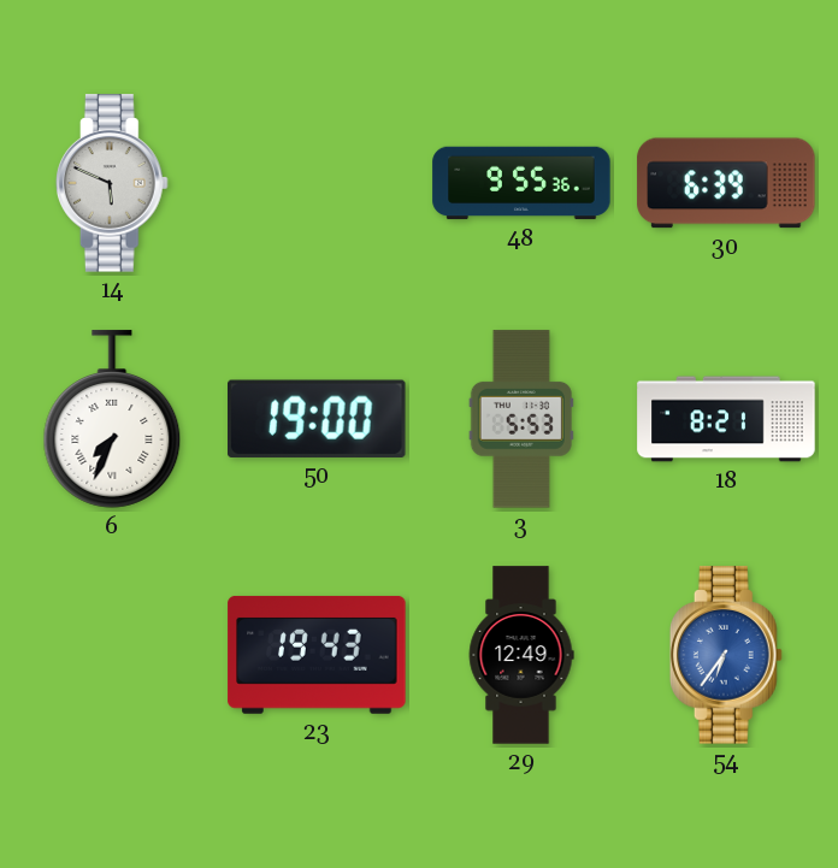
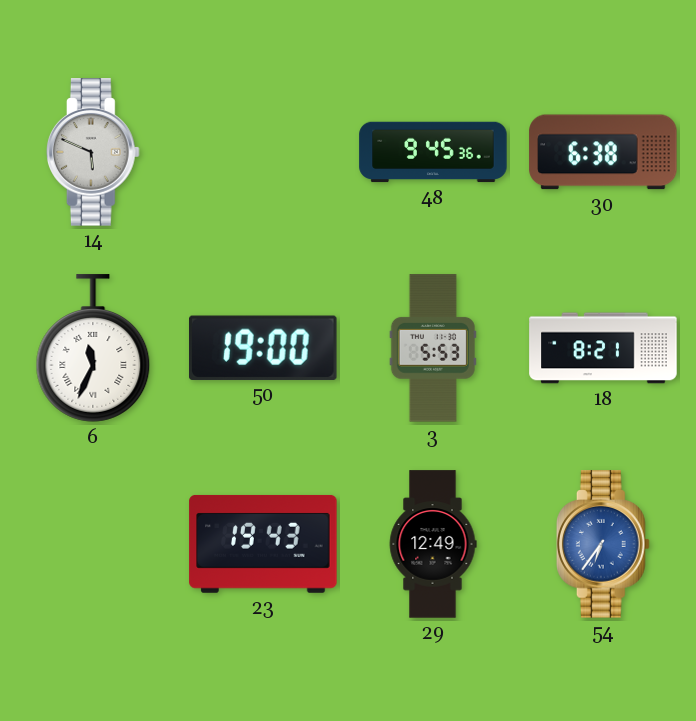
48: 9:55 -> 9:45
30: 6:39 -> 6:38
6: 7:34 -> 11:34
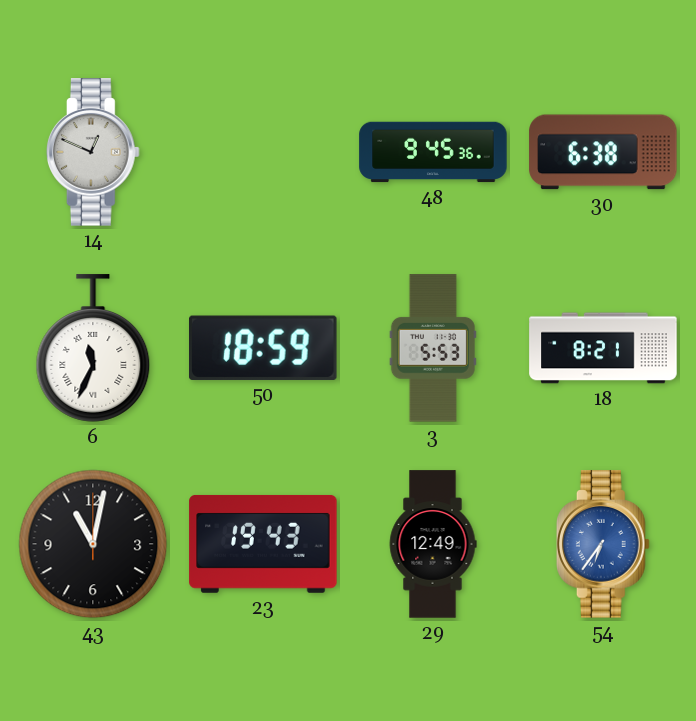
14: 5:49 -> 12:49
50: 19:00 -> 18:59
43: none -> 11:02
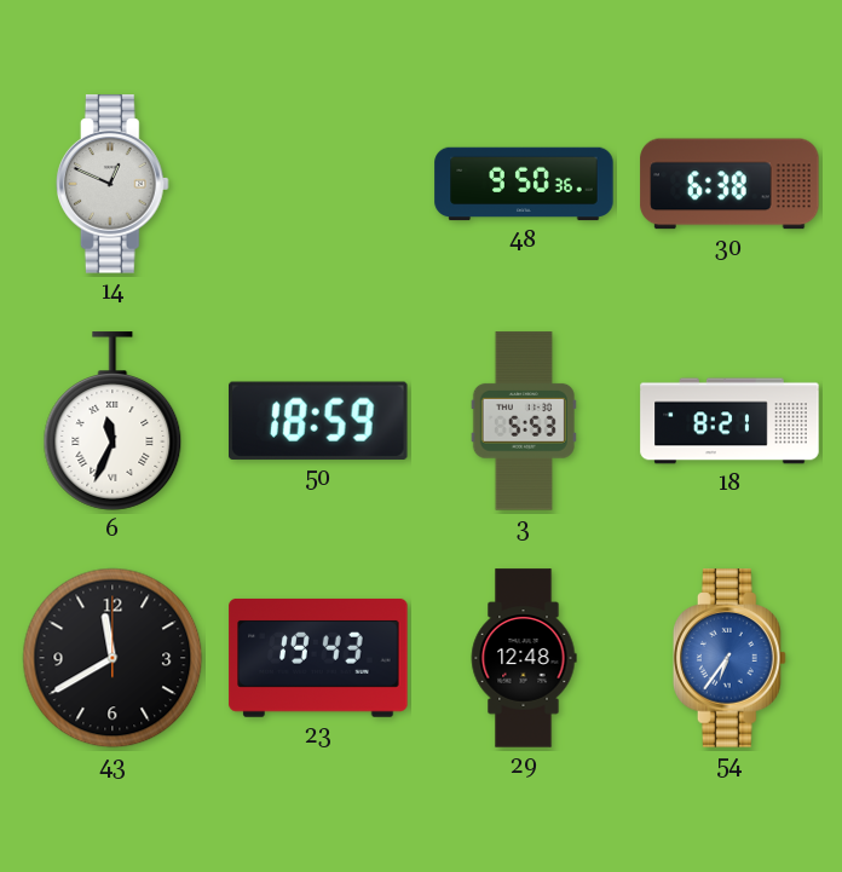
48: 9:45 -> 9:50
43: 11:02 -> 11:40
29: 12:49 -> 12:48
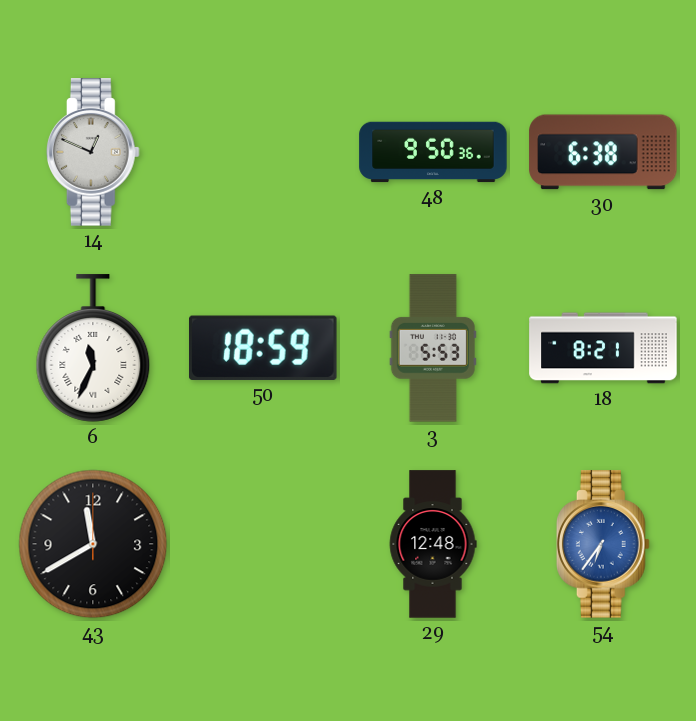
23: 19:43 -> none
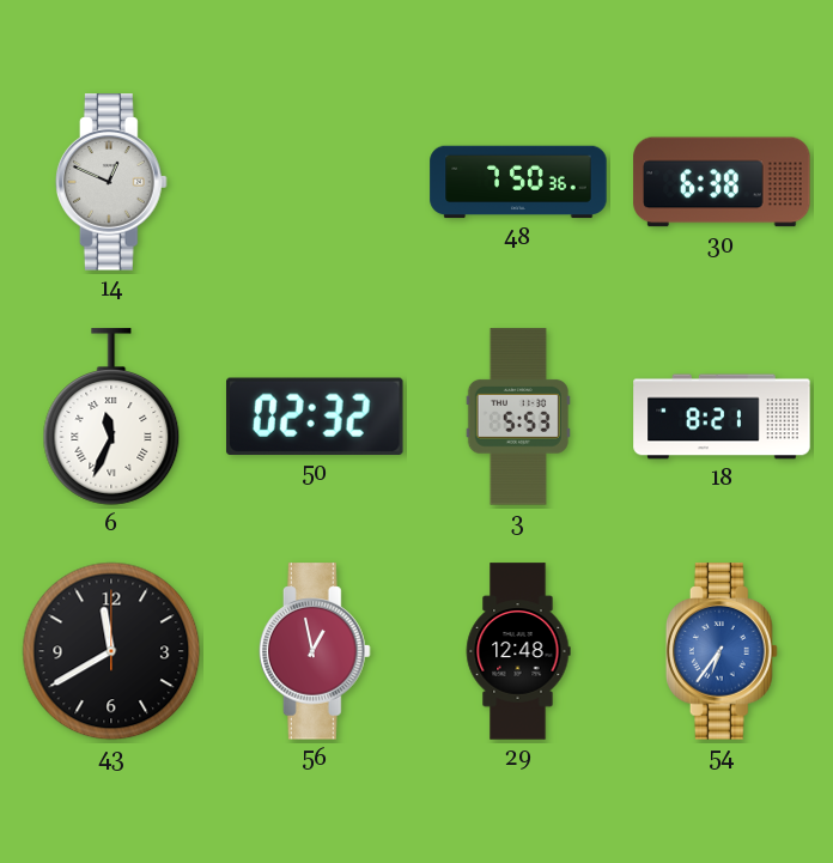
48: 9:50 -> 7:50
50: 18:59 -> 02:32
56: none -> 12:58
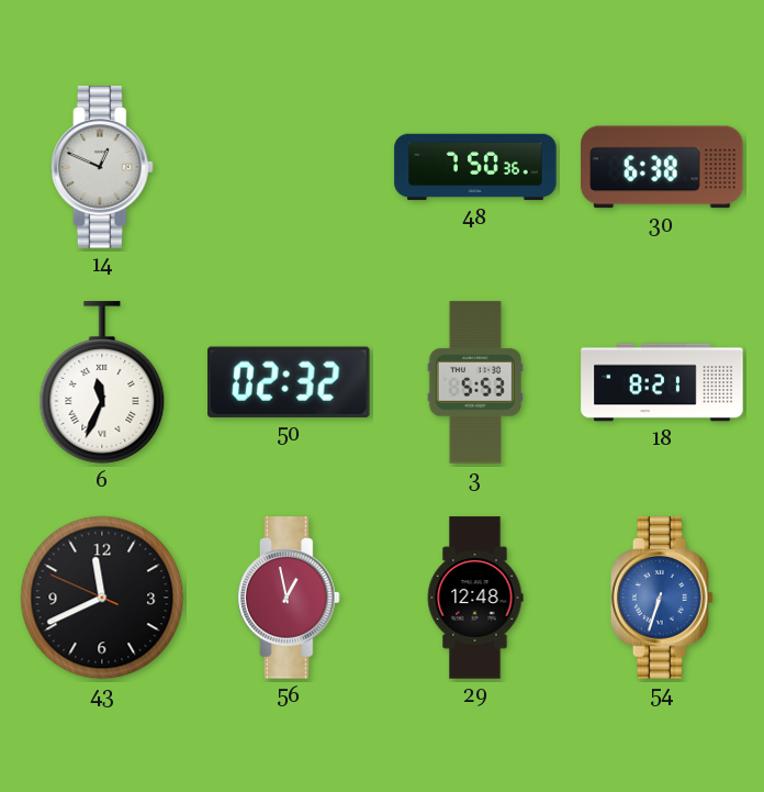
43: 11:40:00 -> 11:40:49
54: 6:36 -> 6:33
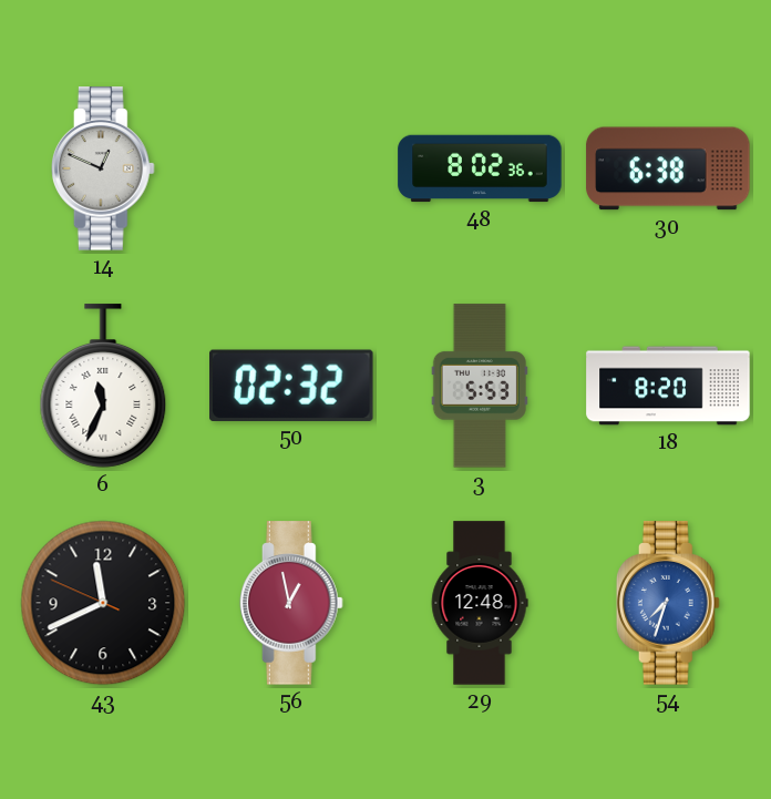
48: 7:50 -> 8:02
18: 8:21 -> 8:20
54: 6:33 -> 7:33
